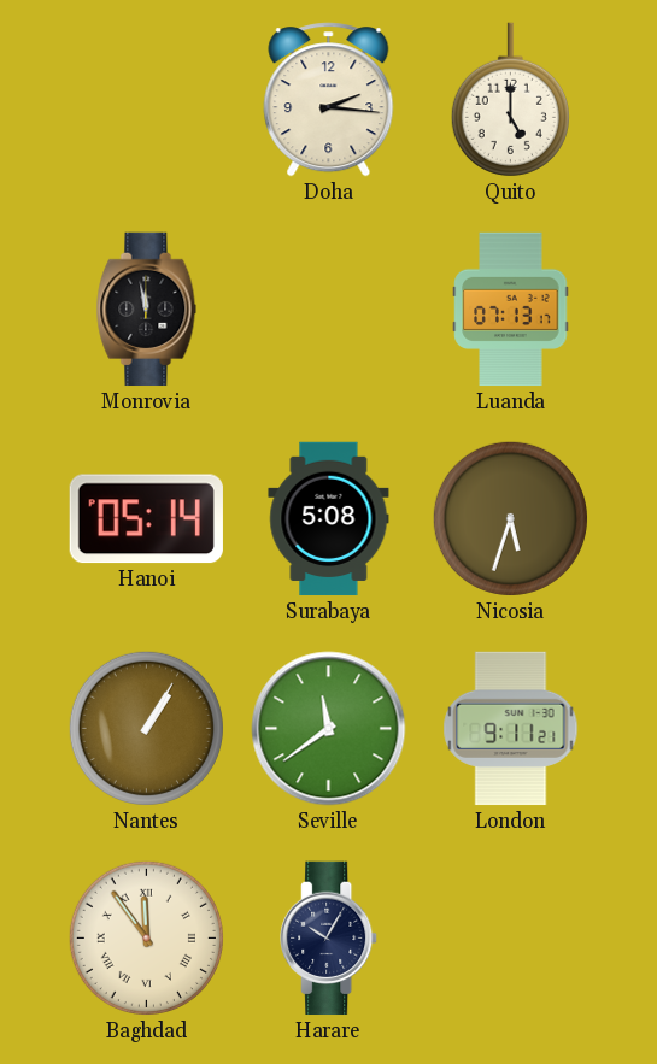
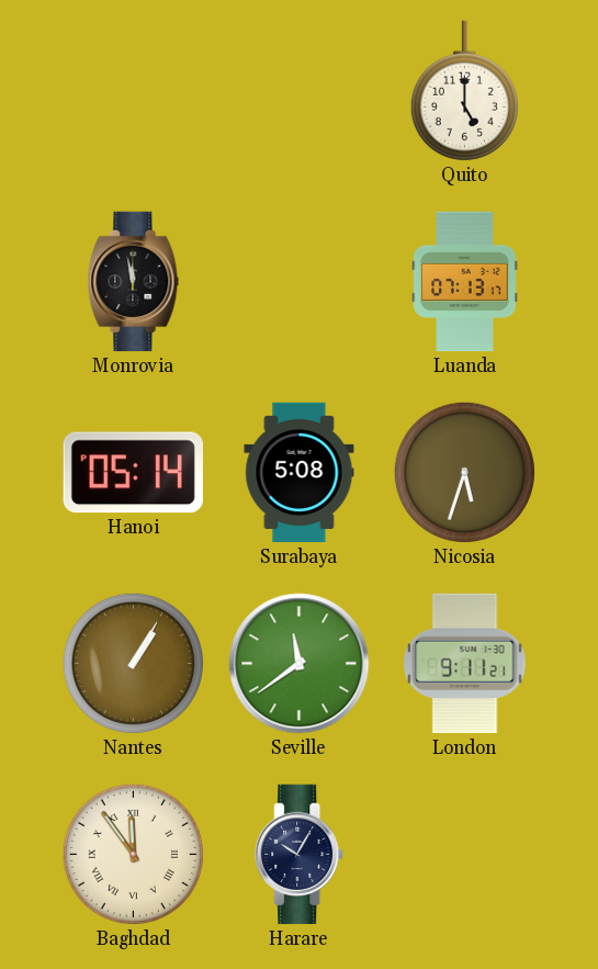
Doha: 2:16 -> none
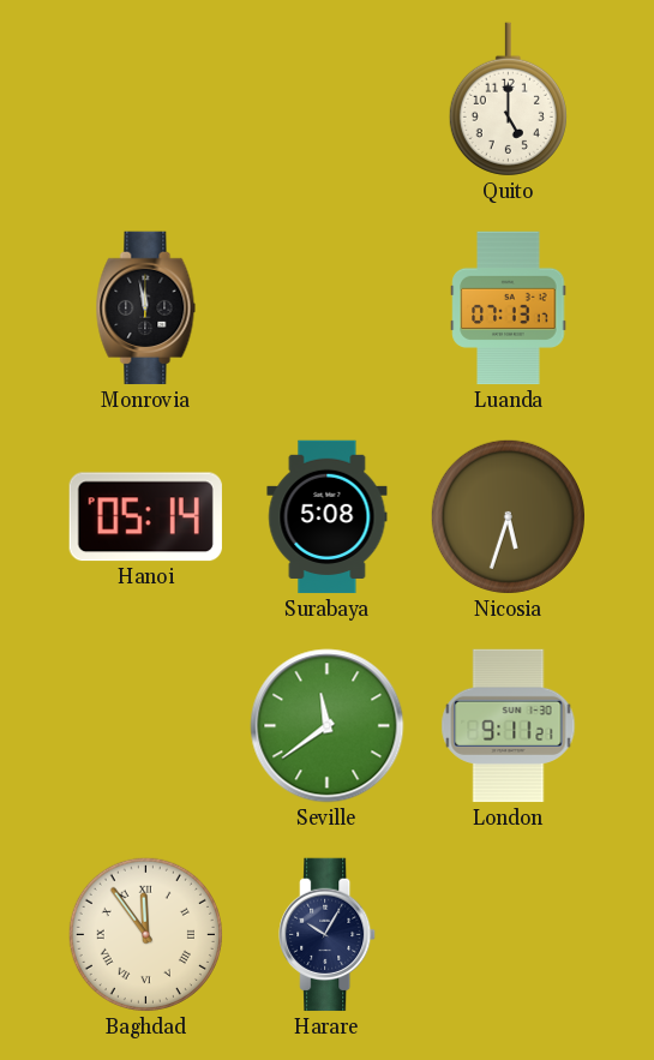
Nantes: 1:05 -> none
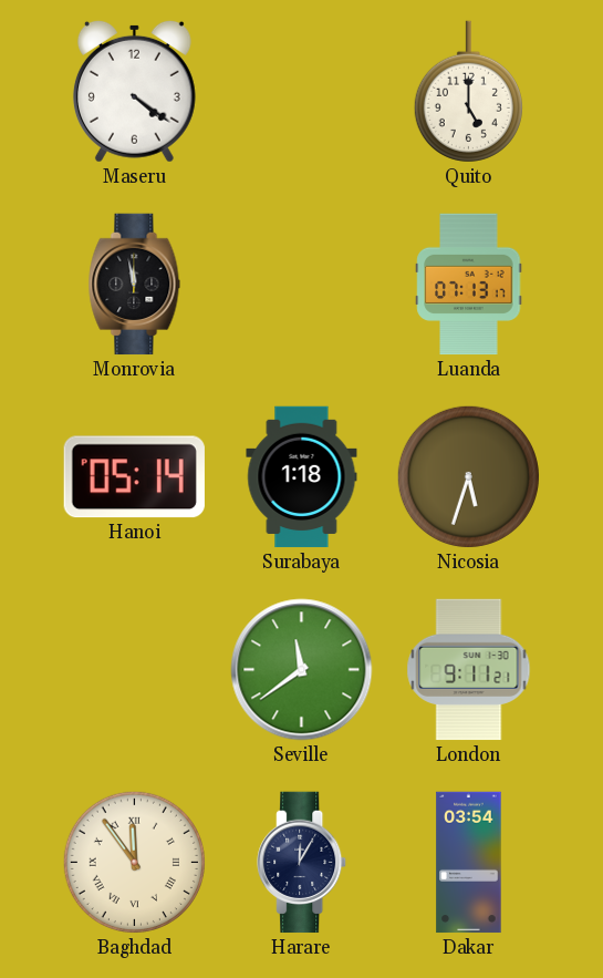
Maseru: none -> 4:21
Surabaya: 5:08 -> 1:18
Harare: 10:05 -> 12:05
Dakar: none -> 03:54
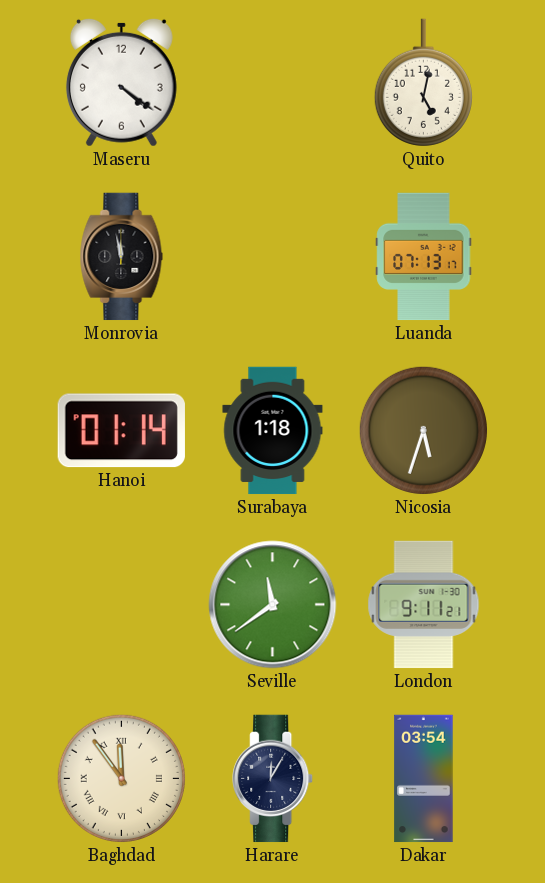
Quito: 5:00 -> 5:02
Hanoi: 05:14 -> 01:14
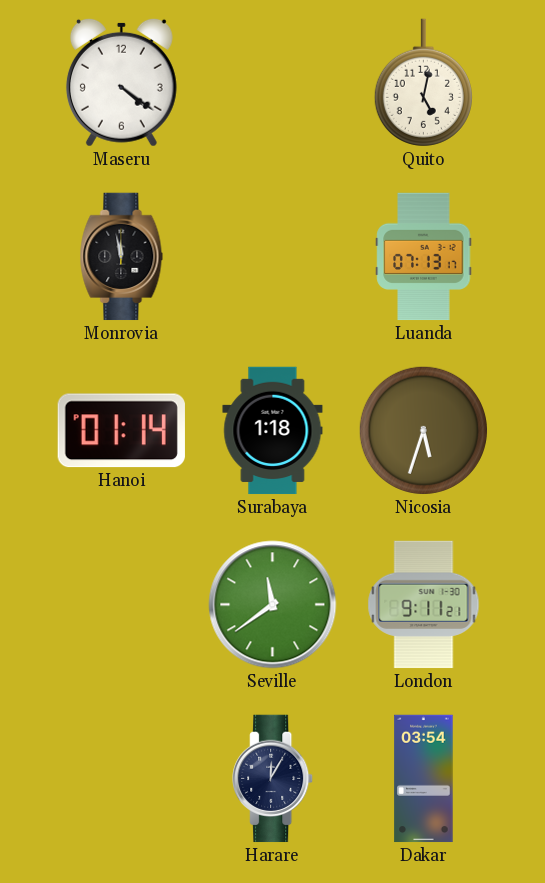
Baghdad: 11:54 -> none
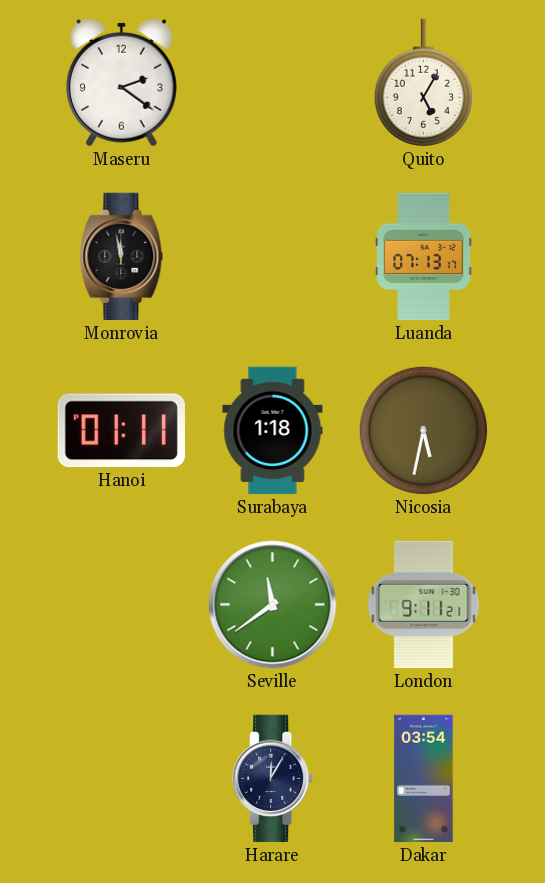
Maseru: 4:21 -> 2:21
Quito: 5:02 -> 5:05
Hanoi: 01:14 -> 01:11
Nicosia: 5:33 -> 5:32
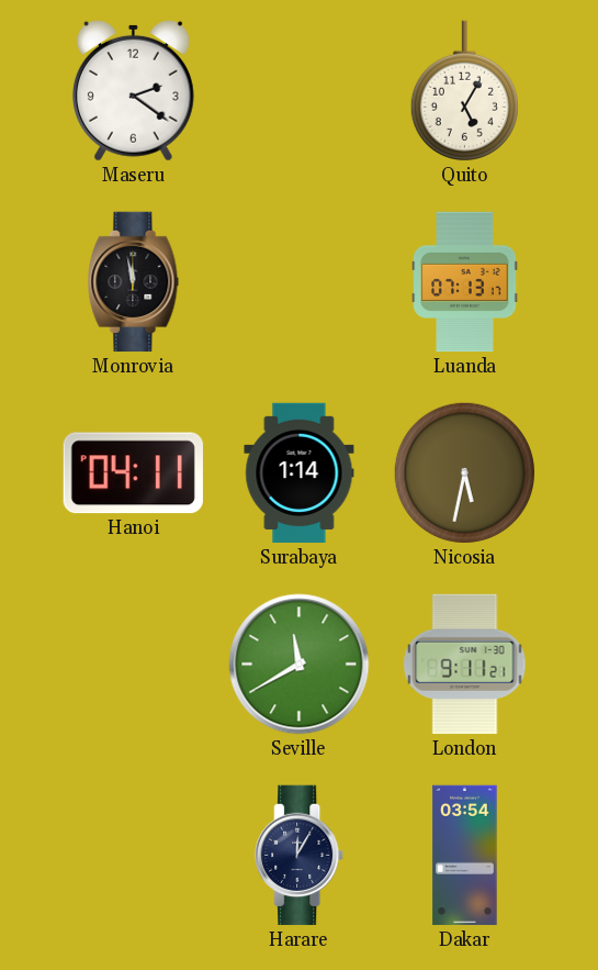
Hanoi: 01:11 -> 04:11
Surabaya: 1:18 -> 1:14
Seville: 11:39 -> 11:40
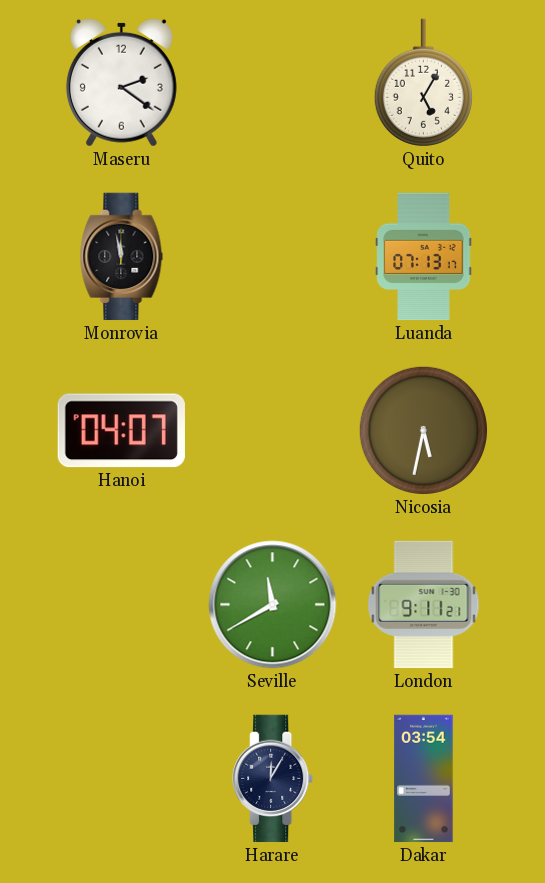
Hanoi: 04:11 -> 04:07
Surabaya: 1:14 -> none
